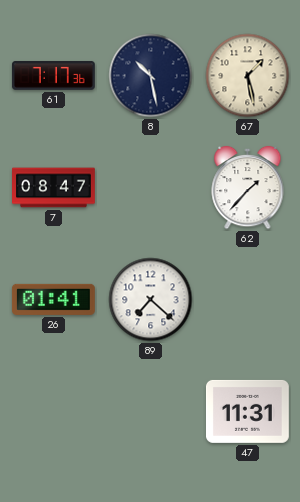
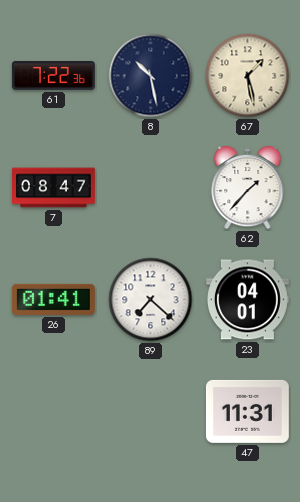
61: 7:17 -> 7:22
23: none -> 04:01
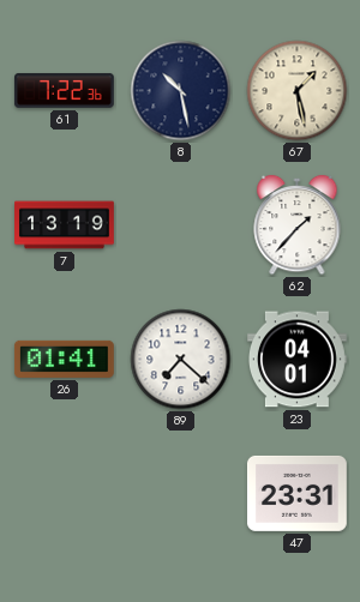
7: 08:47 -> 13:19
47: 11:31 -> 23:31
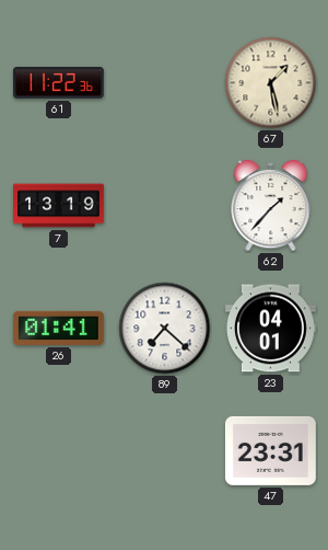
61: 7:22 -> 11:22
8: 10:28 -> none
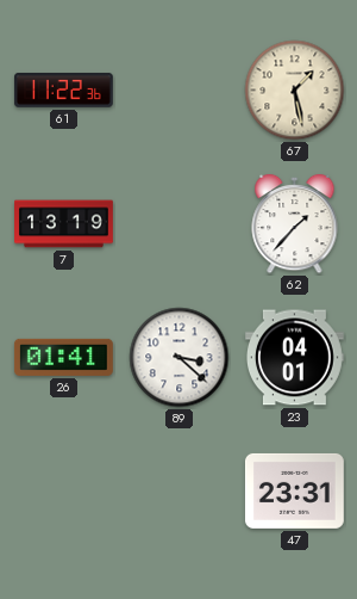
89: 7:22 -> 3:22
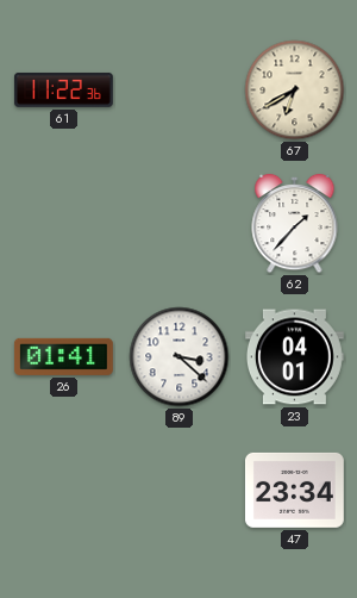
67: 1:28 -> 6:40
7: 13:19 -> none
47: 23:31 -> 23:34
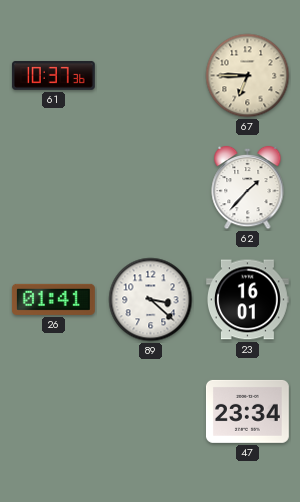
61: 11:22 -> 10:37
67: 6:40 -> 6:45
23: 04:01 -> 16:01
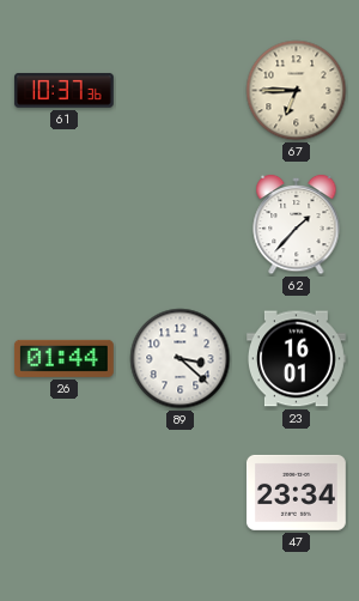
26: 01:41 -> 01:44
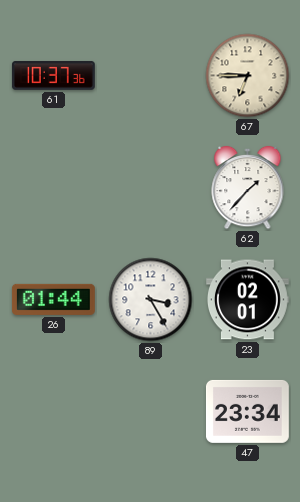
89: 3:22 -> 3:25
23: 16:01 -> 02:01
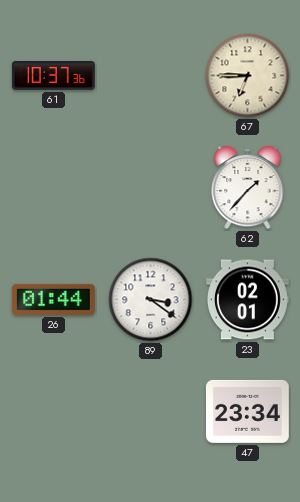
89: 3:25 -> 3:21
